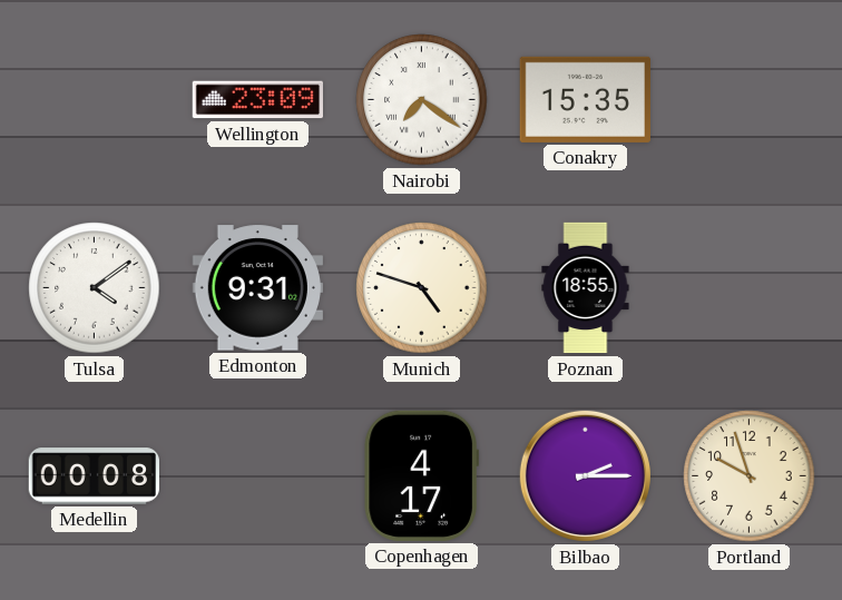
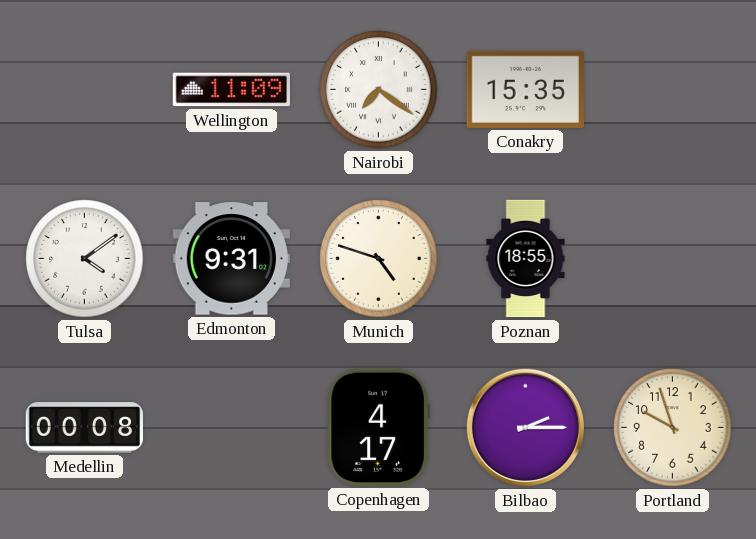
Wellington: 23:09 -> 11:09
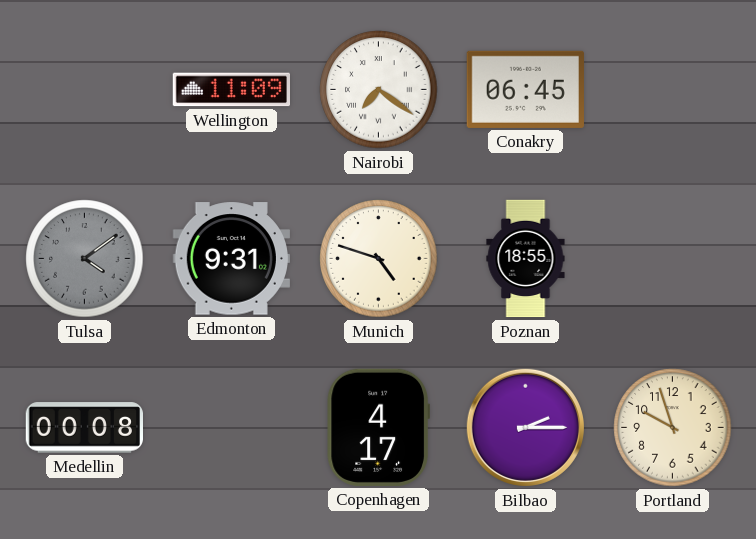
Conakry: 15:35 -> 06:45
Tulsa dial: white -> grey
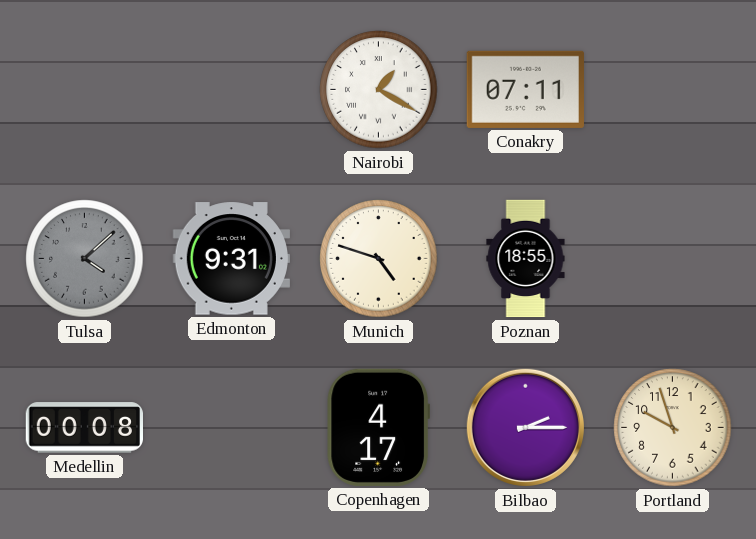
Wellington: 11:09 -> none
Nairobi: 7:21 -> 1:20
Conakry: 06:45 -> 07:11
Tulsa: 4:09 -> 4:08
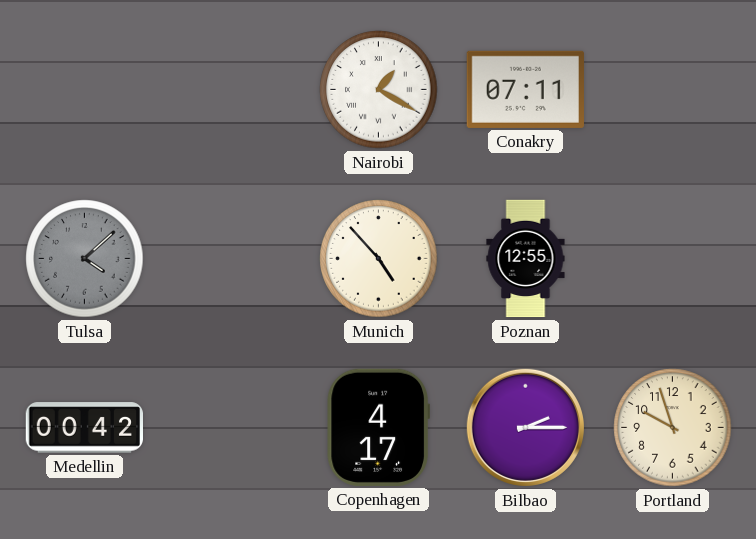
Edmonton: 9:31 -> none
Munich: 4:48 -> 4:53
Poznan: 18:55 -> 12:55
Medellin: 00:08 -> 00:42
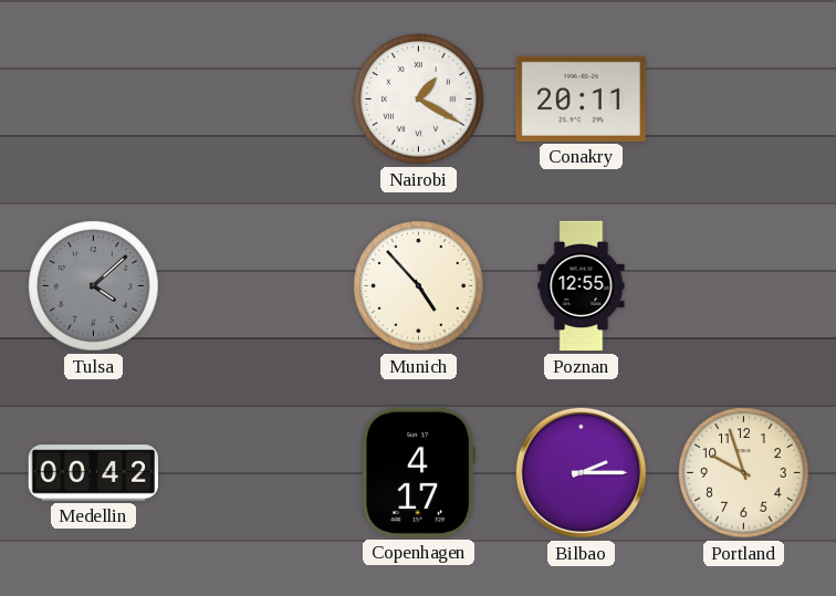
Conakry: 07:11 -> 20:11
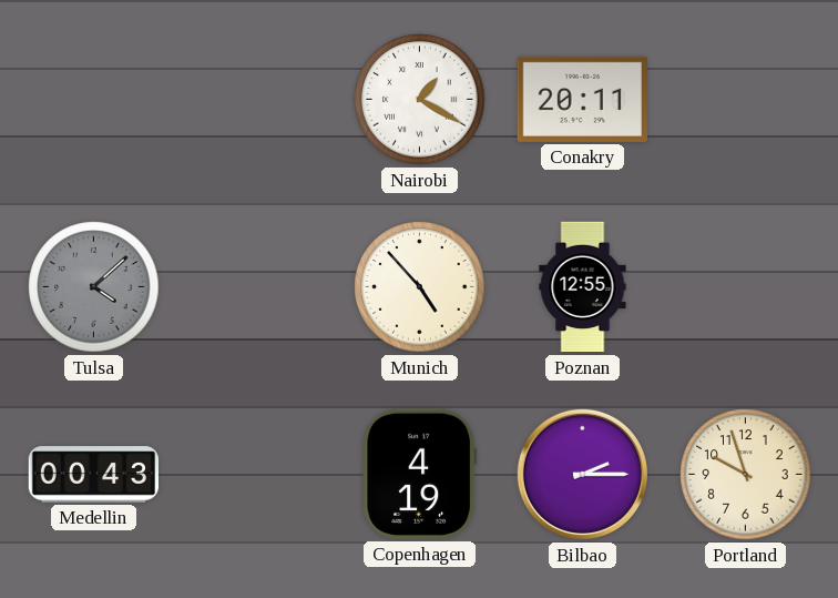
Medellin: 00:42 -> 00:43
Copenhagen: 4:17 -> 4:19
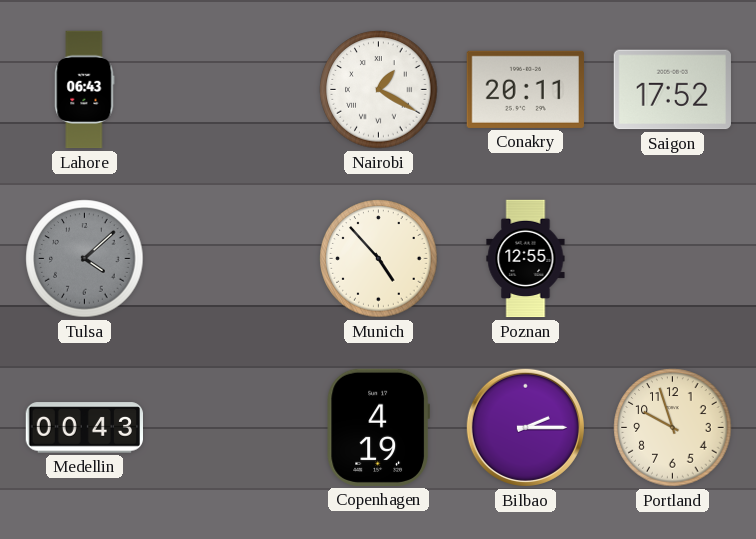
Lahore: none -> 06:43
Saigon: none -> 17:52
